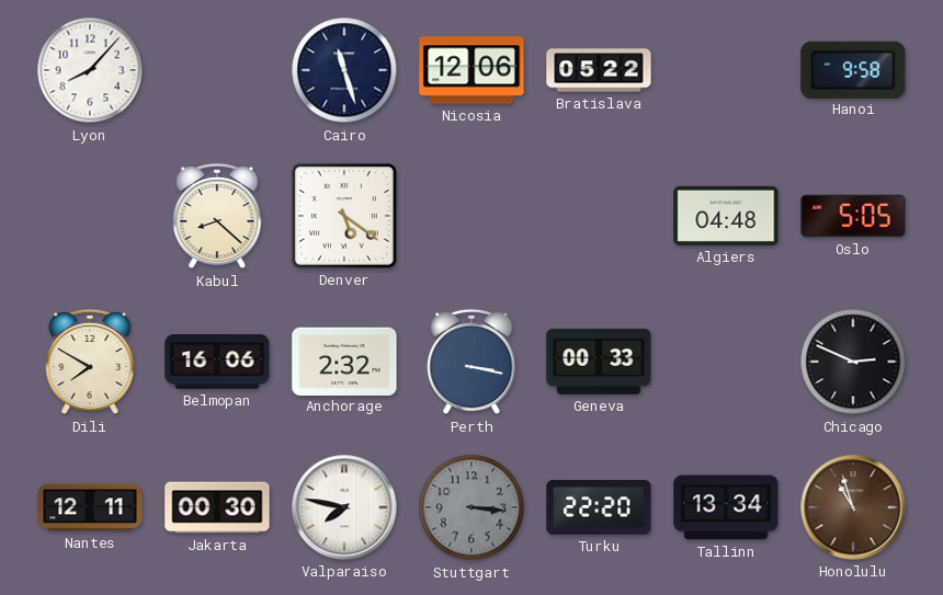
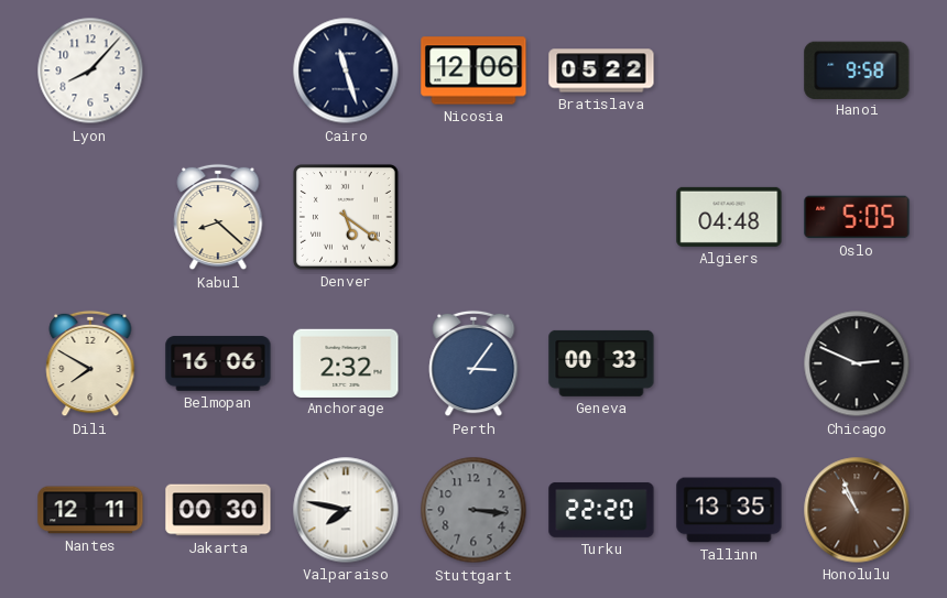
Perth: 3:17 -> 3:06
Tallinn: 13:34 -> 13:35
Honolulu: 10:57 -> 10:56
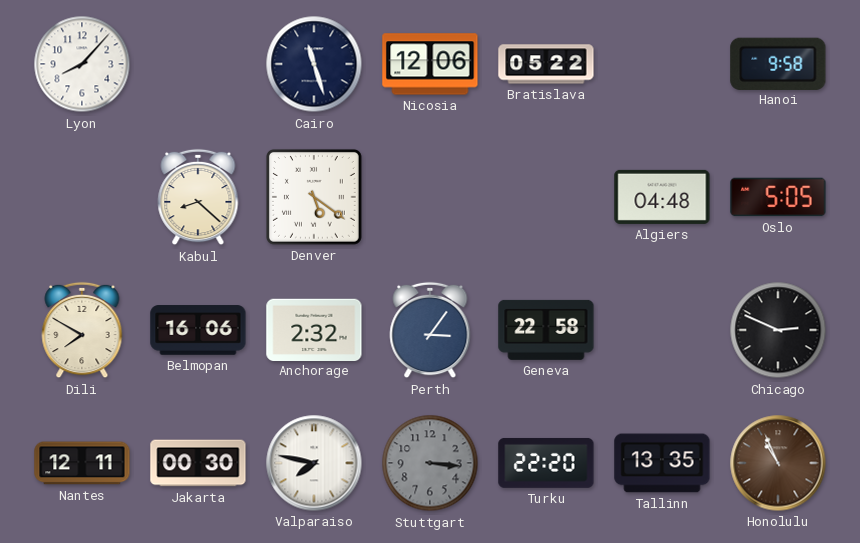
Geneva: 00:33 -> 22:58
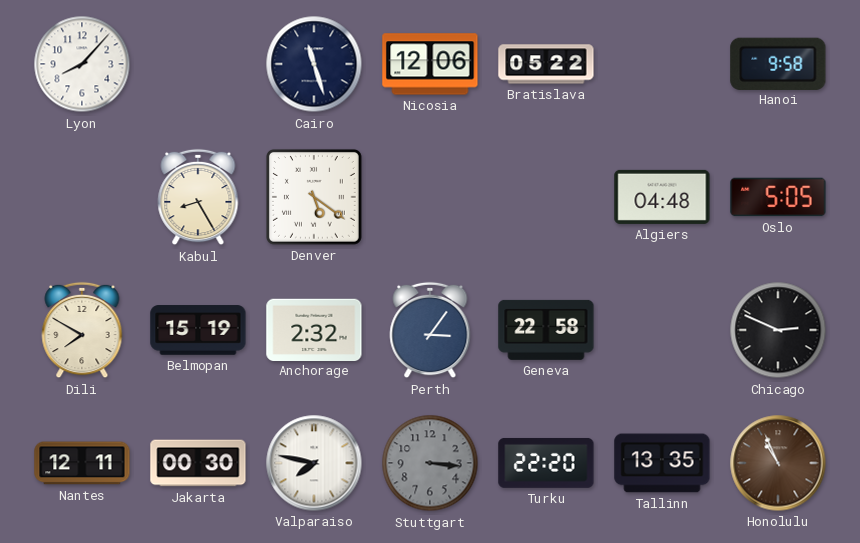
Kabul: 8:22 -> 8:25
Belmopan: 16:06 -> 15:19
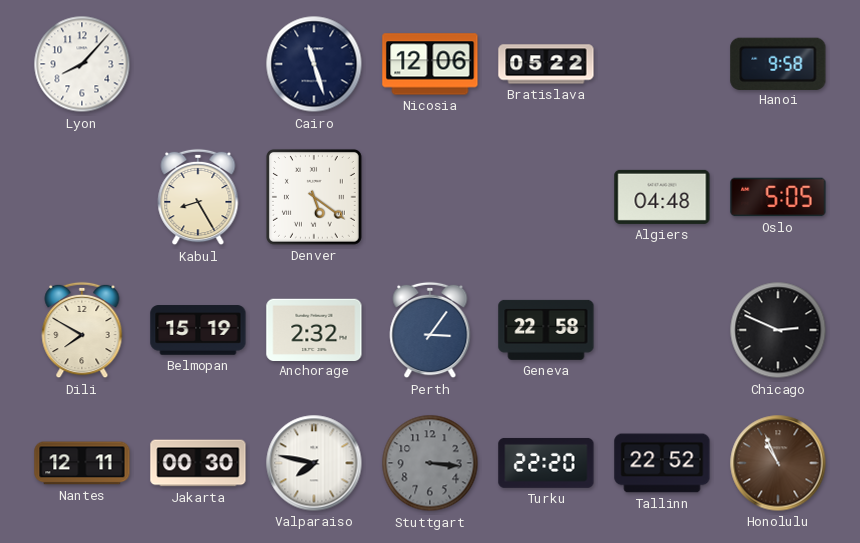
Tallinn: 13:35 -> 22:52
